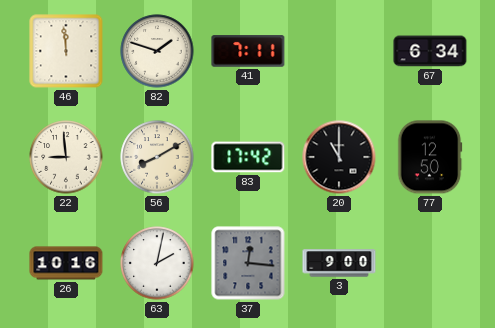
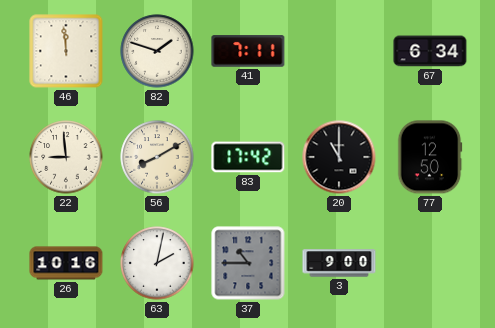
37: 12:16 -> 10:45
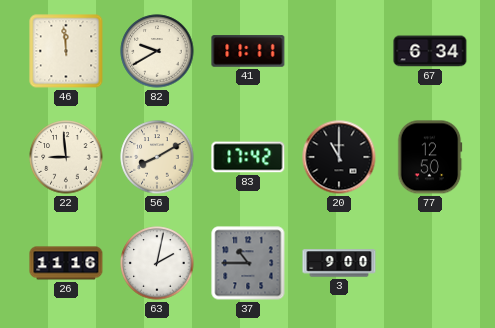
82: 1:48 -> 9:40
41: 7:11 -> 11:11
26: 10:16 -> 11:16
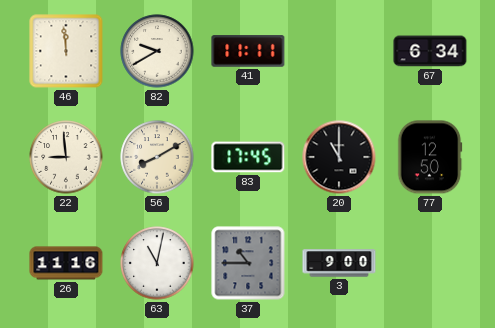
83: 17:42 -> 17:45
63: 2:02 -> 11:02
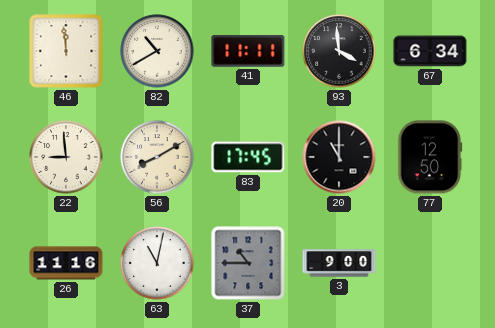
82: 9:40 -> 10:40
93: none -> 3:59
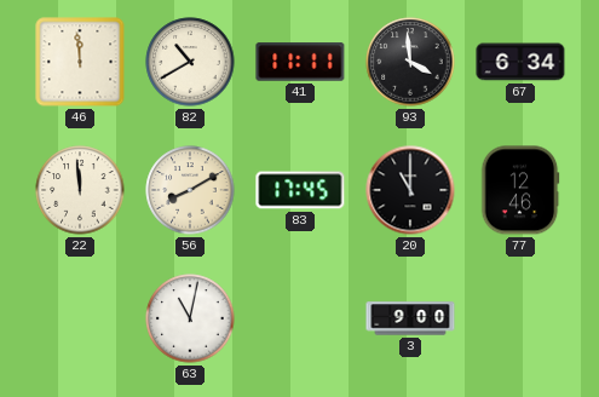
22: 8:59 -> 11:59
77: 12:50 -> 12:46
26: 11:16 -> none
37: 10:45 -> none
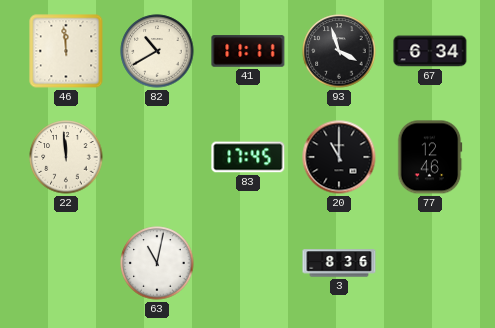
93: 3:59 -> 3:57
56: 8:10 -> none
3: 9:00 -> 8:36
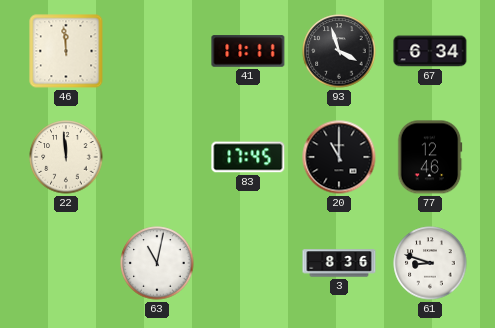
82: 10:40 -> none
61: none -> 8:48
